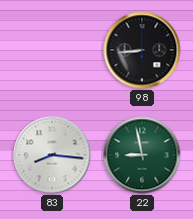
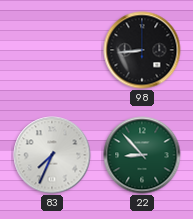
83: 8:16 -> 7:34
22: 8:58 -> 8:53
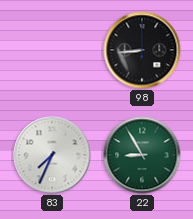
22: 8:53 -> 8:55
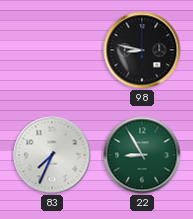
98: 8:44 -> 8:47
